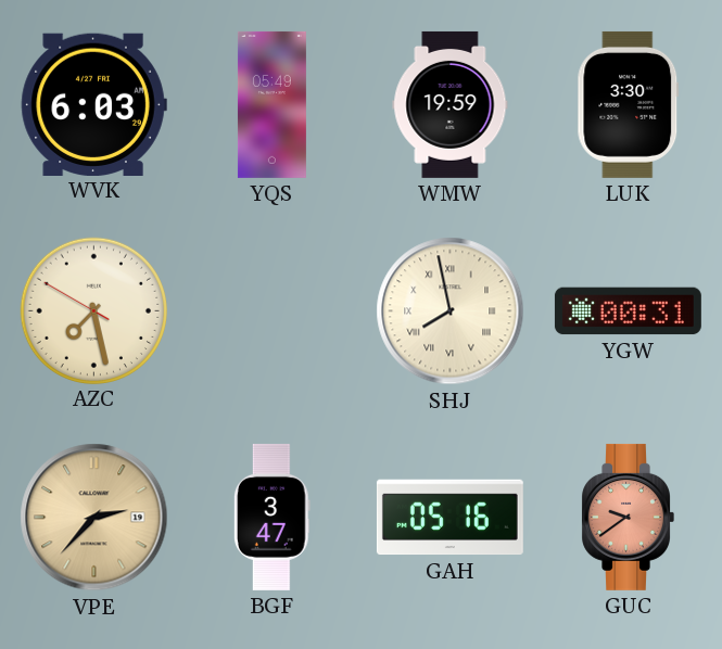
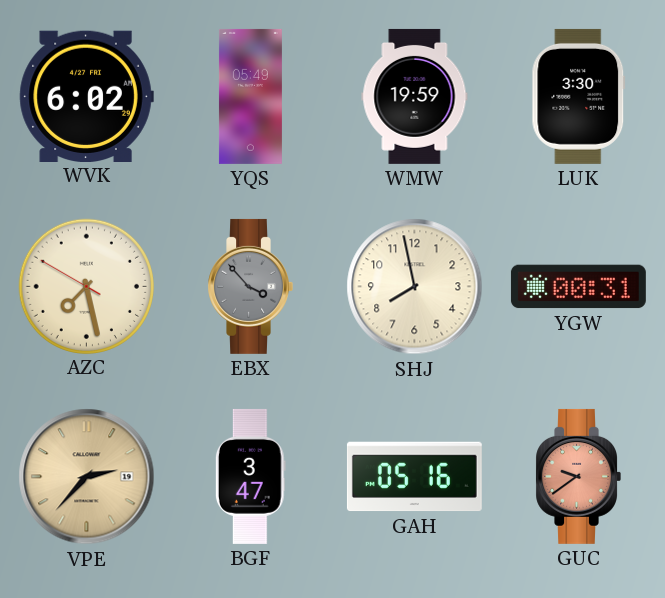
WVK: 6:03 -> 6:02
EBX: none -> 3:53
SHJ numerals: Roman -> Arabic
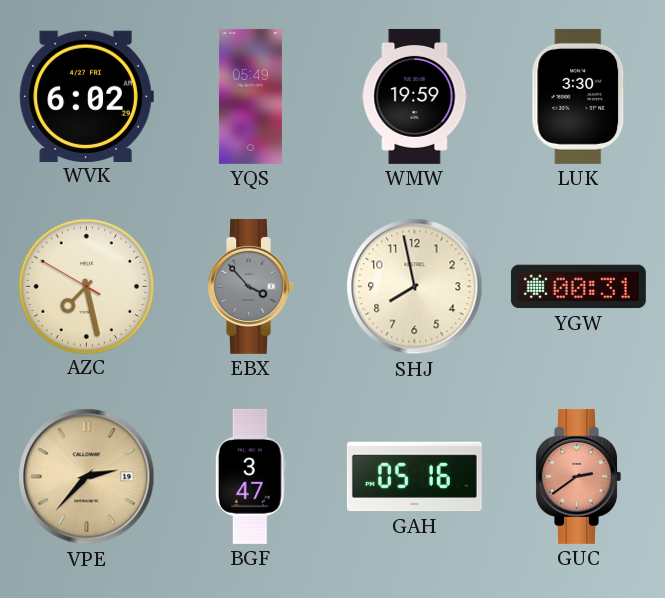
GUC: 9:39 -> 2:39
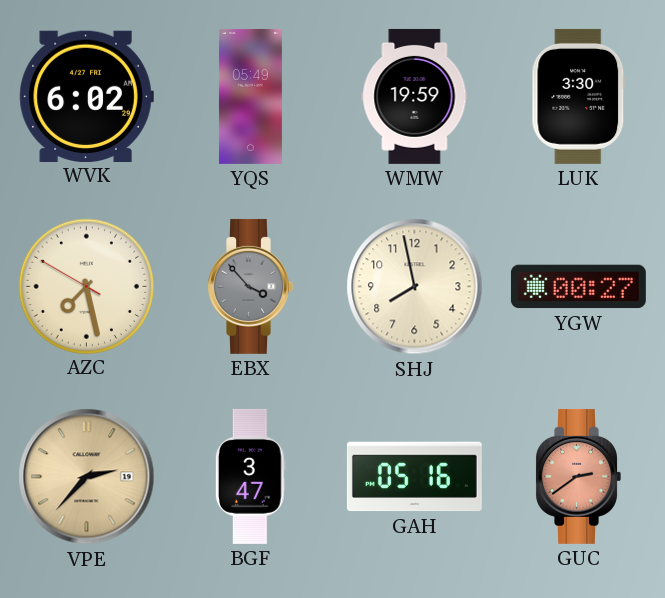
YGW: 00:31 -> 00:27
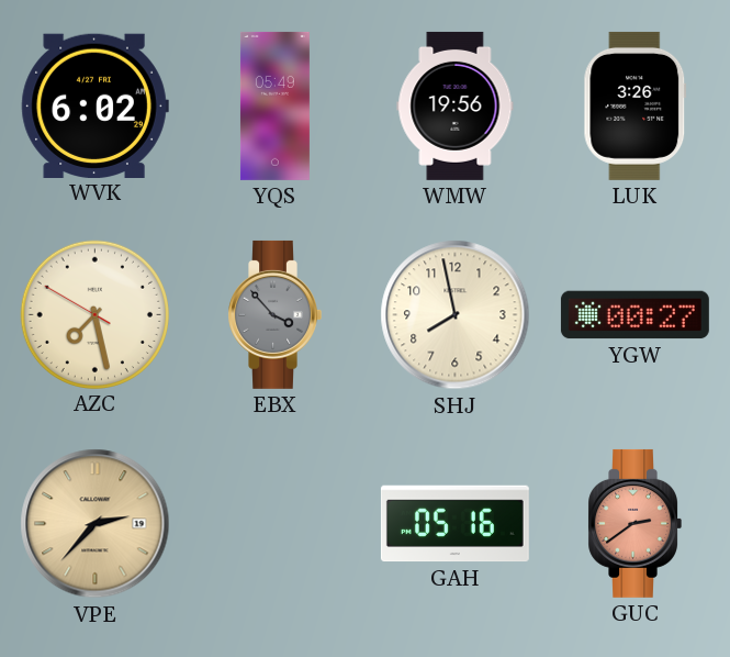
WMW: 19:59 -> 19:56
LUK: 3:30 -> 3:26
BGF: 3:47 -> none
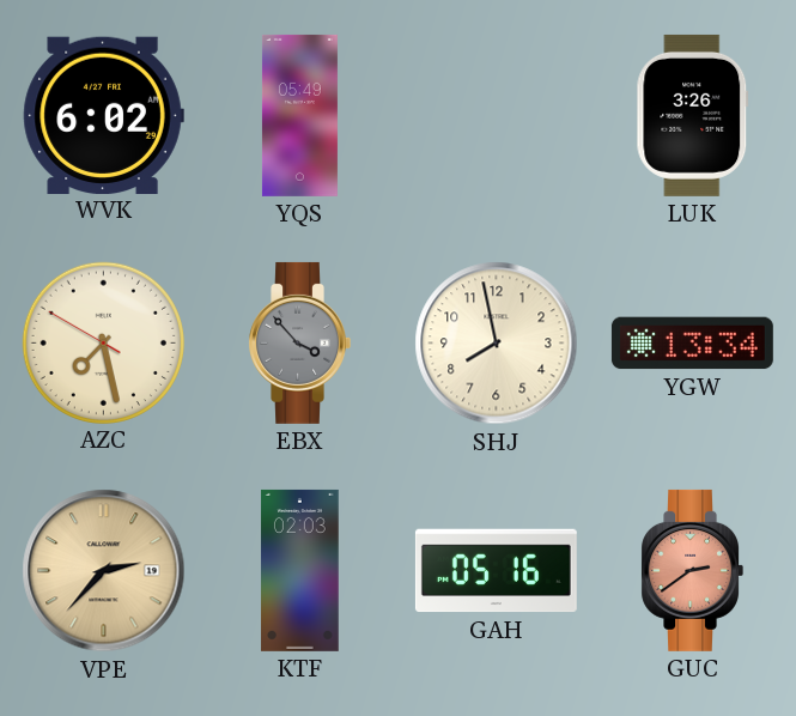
WMW: 19:56 -> none
YGW: 00:27 -> 13:34
KTF: none -> 02:03
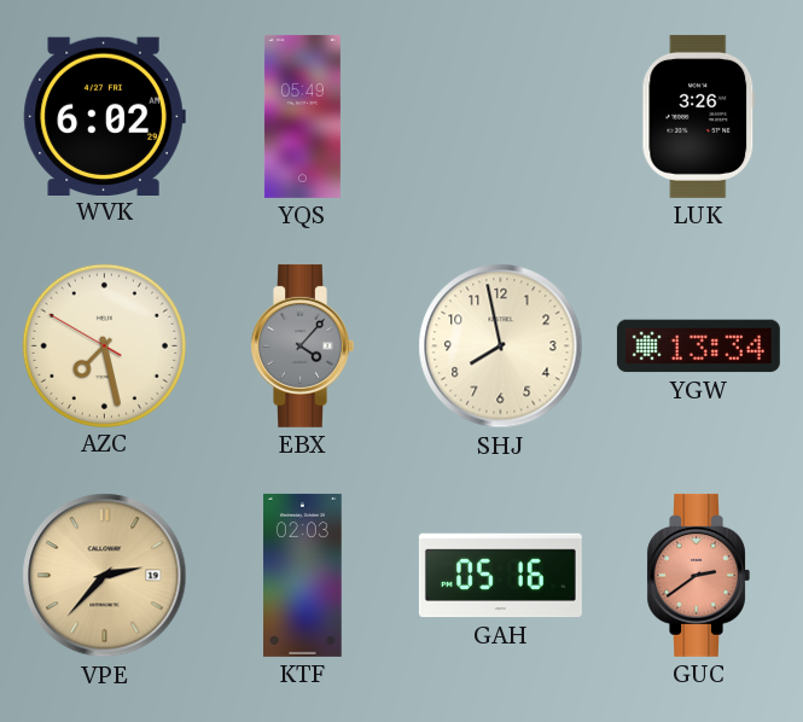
EBX: 3:53 -> 4:07
